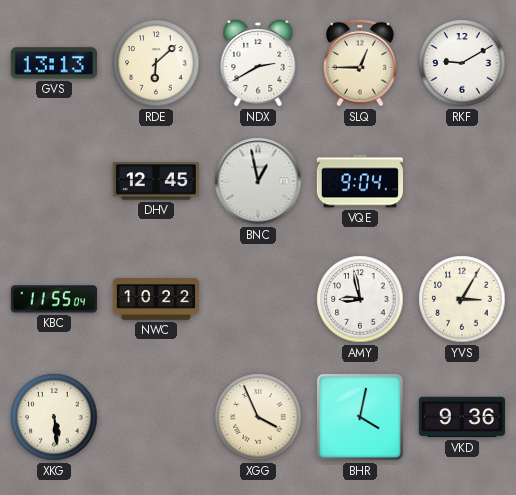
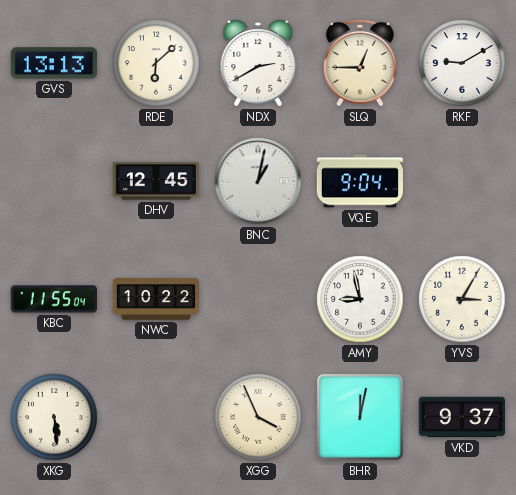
BNC: 12:58 -> 1:02
BHR: 4:02 -> 12:02
VKD: 9:36 -> 9:37
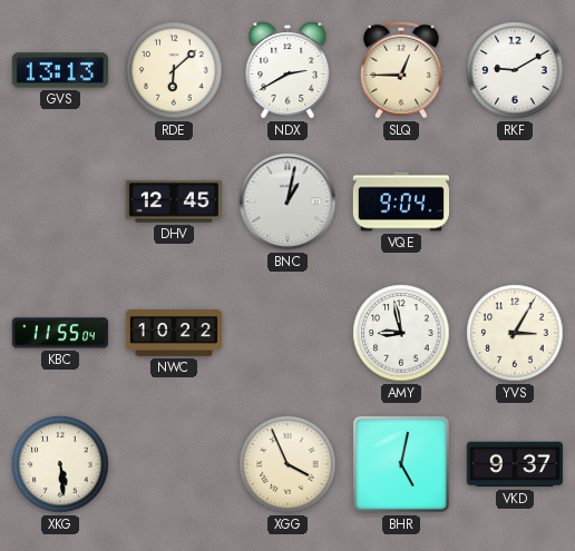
BHR: 12:02 -> 5:02
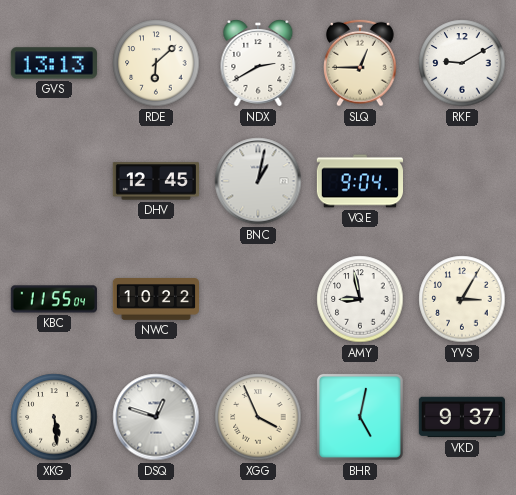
DSQ: none -> 12:48
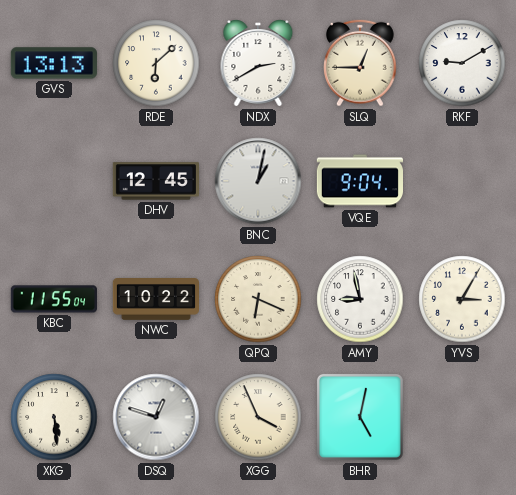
QPQ: none -> 6:19
VKD: 9:37 -> none
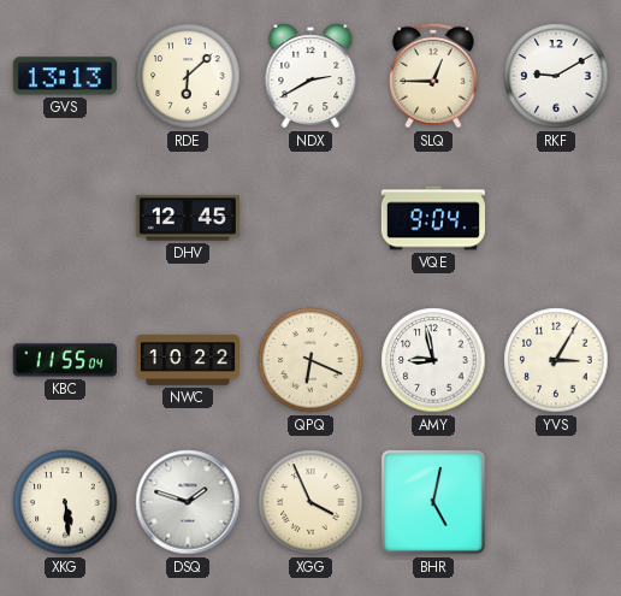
BNC: 1:02 -> none
DSQ: 12:48 -> 1:48
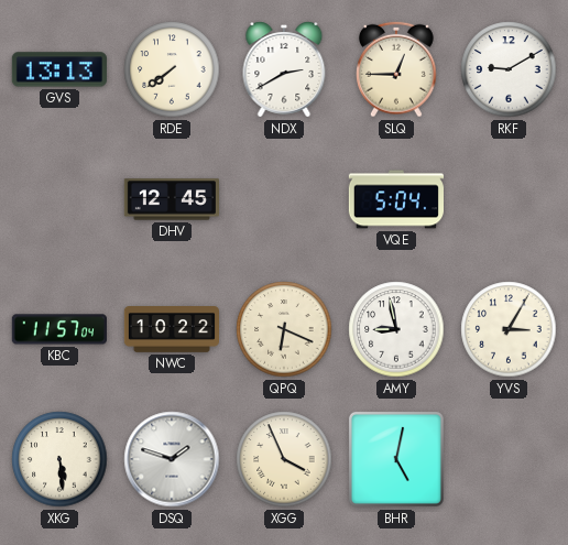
RDE: 6:08 -> 7:39
VQE: 9:04 -> 5:04
KBC: 11:55 -> 11:57
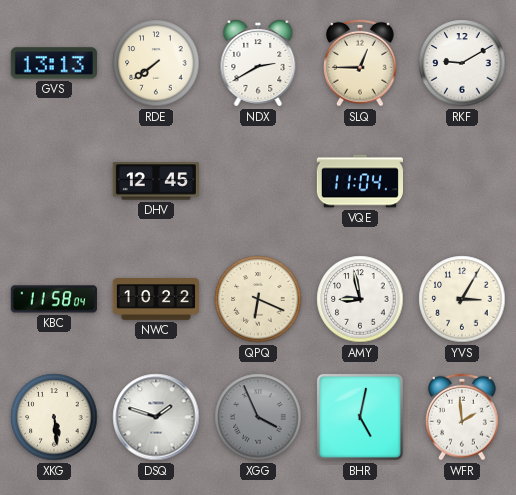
VQE: 5:04 -> 11:04
KBC: 11:57 -> 11:58
XGG dial: cream -> grey
WFR: none -> 1:59
